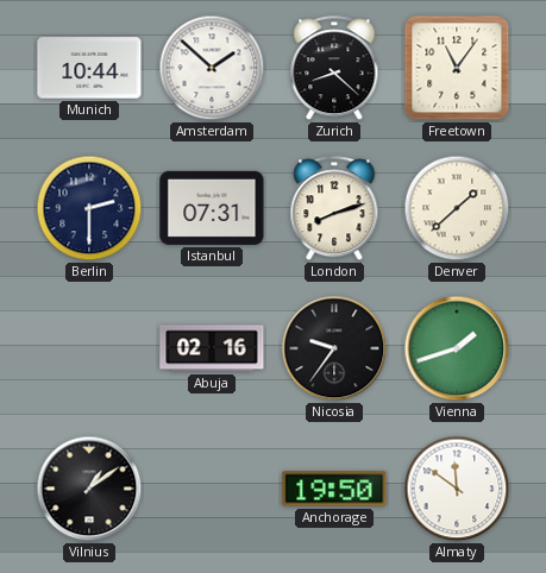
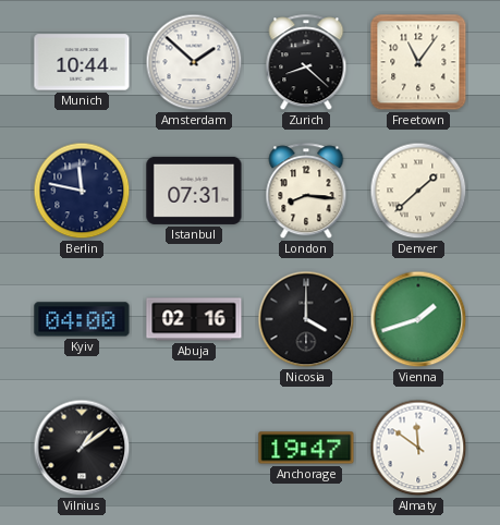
Berlin: 2:30 -> 11:47
London: 8:12 -> 8:16
Kyiv: none -> 04:00
Nicosia: 9:36 -> 4:00
Anchorage: 19:50 -> 19:47
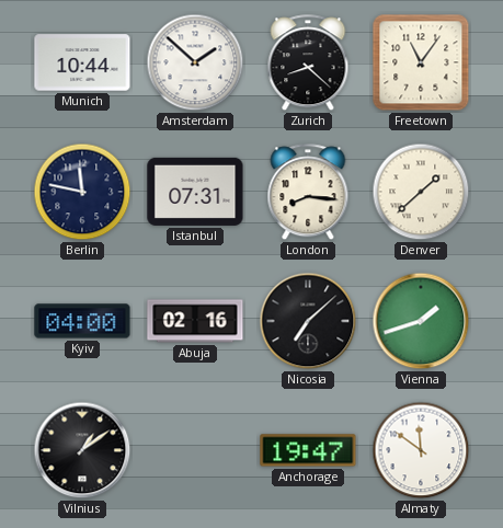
Nicosia: 4:00 -> 7:08
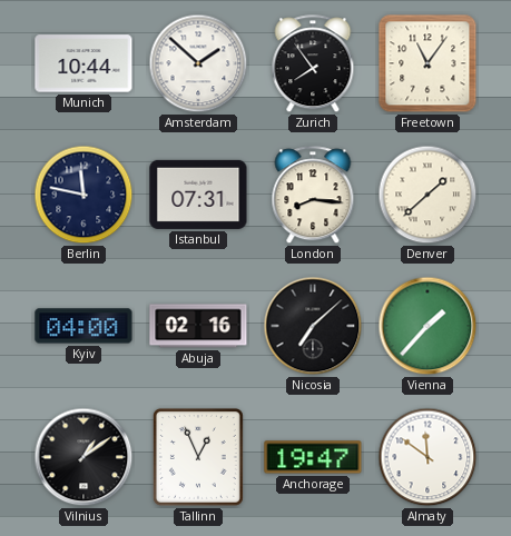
Zurich: 8:22 -> 7:54
Vienna: 1:42 -> 1:37
Tallinn: none -> 12:56
